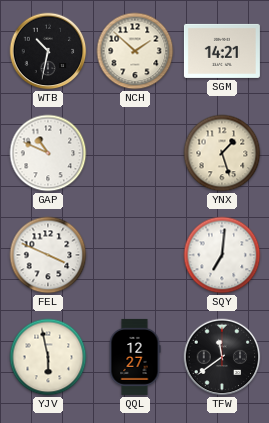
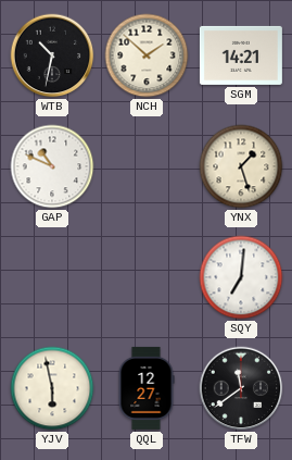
FEL: 3:49 -> none
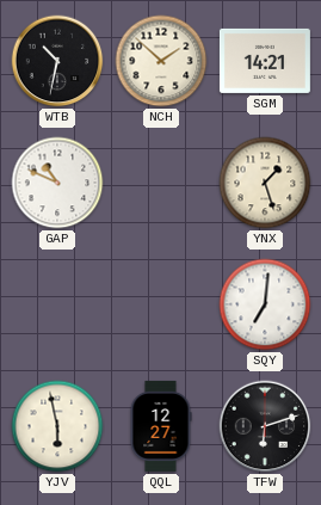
TFW: 11:39 -> 6:12
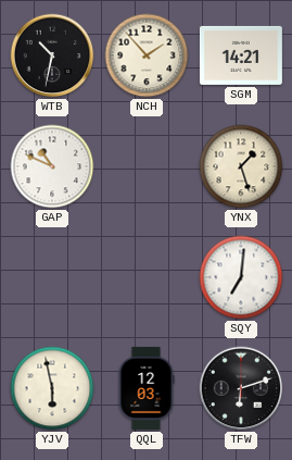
NCH: 1:52 -> 1:53
QQL: 12:27 -> 12:03
